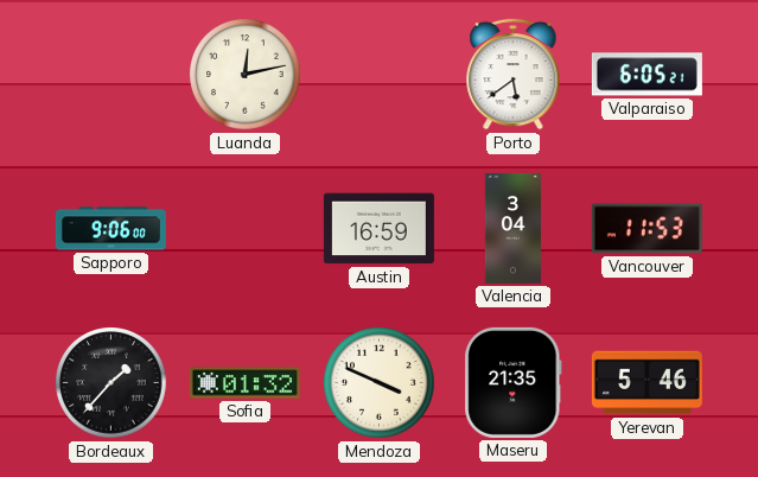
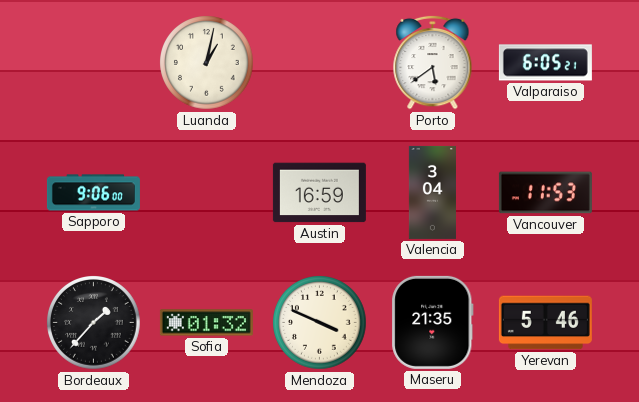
Luanda: 12:13 -> 1:02
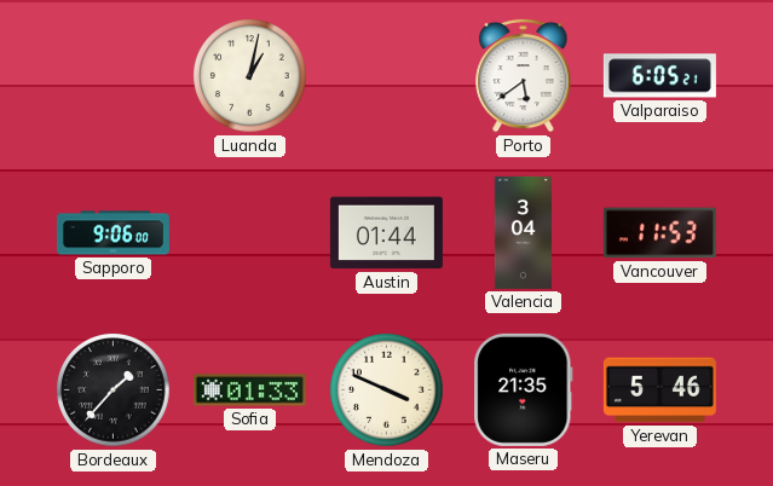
Austin: 16:59 -> 01:44
Sofia: 01:32 -> 01:33
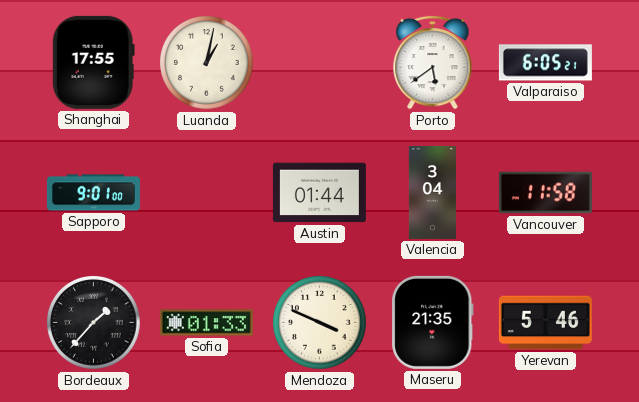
Shanghai: none -> 17:55
Sapporo: 9:06 -> 9:01
Vancouver: 11:53 -> 11:58
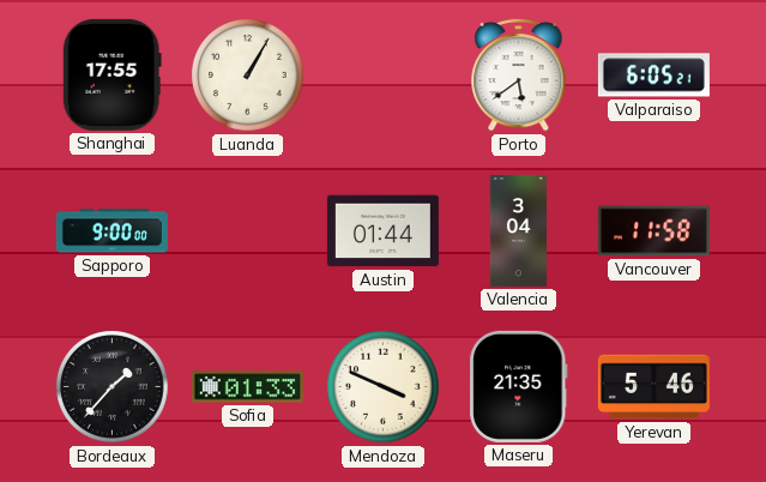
Luanda: 1:02 -> 1:05
Sapporo: 9:01 -> 9:00
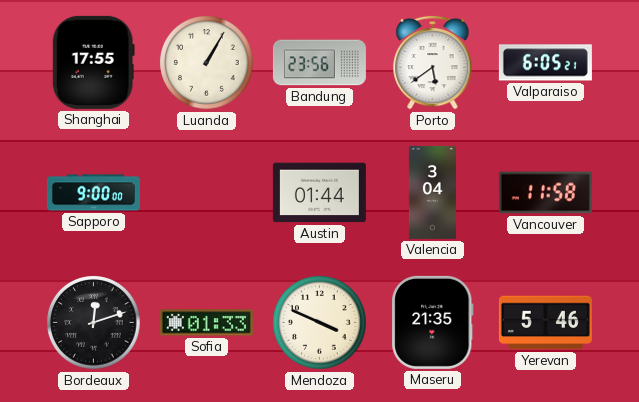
Bandung: none -> 23:56
Bordeaux: 1:37 -> 12:12
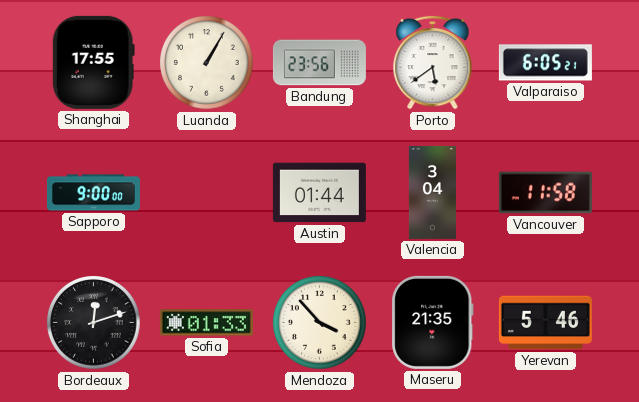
Mendoza: 3:49 -> 3:53
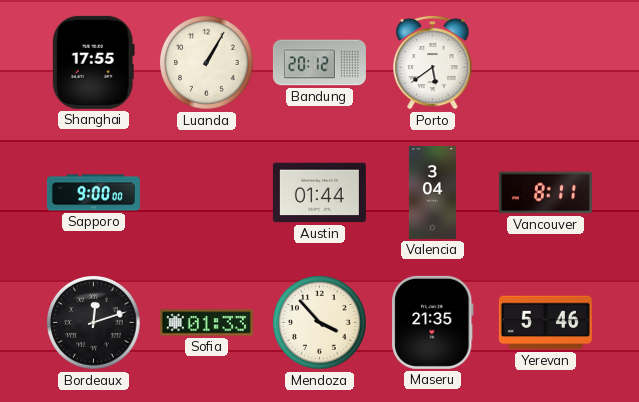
Bandung: 23:56 -> 20:12
Valparaiso: 6:05 -> none
Vancouver: 11:58 -> 8:11
